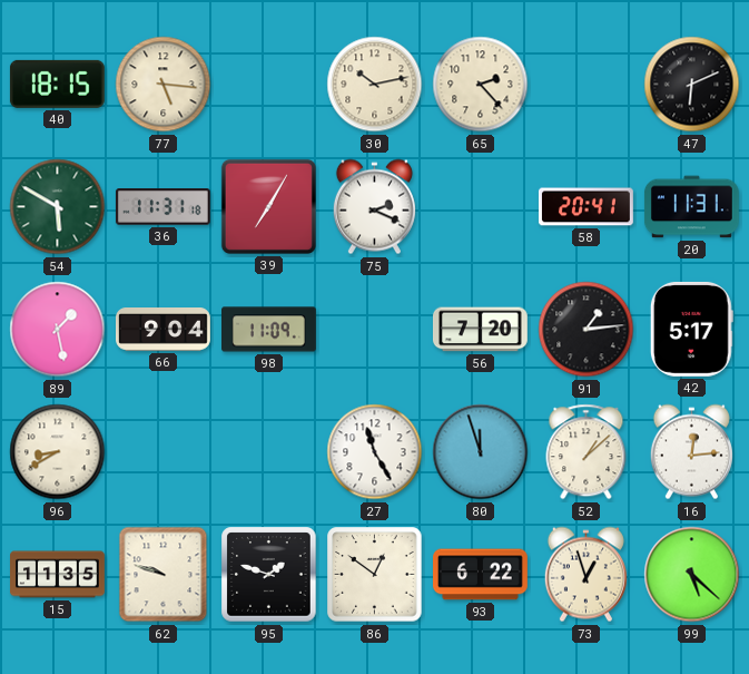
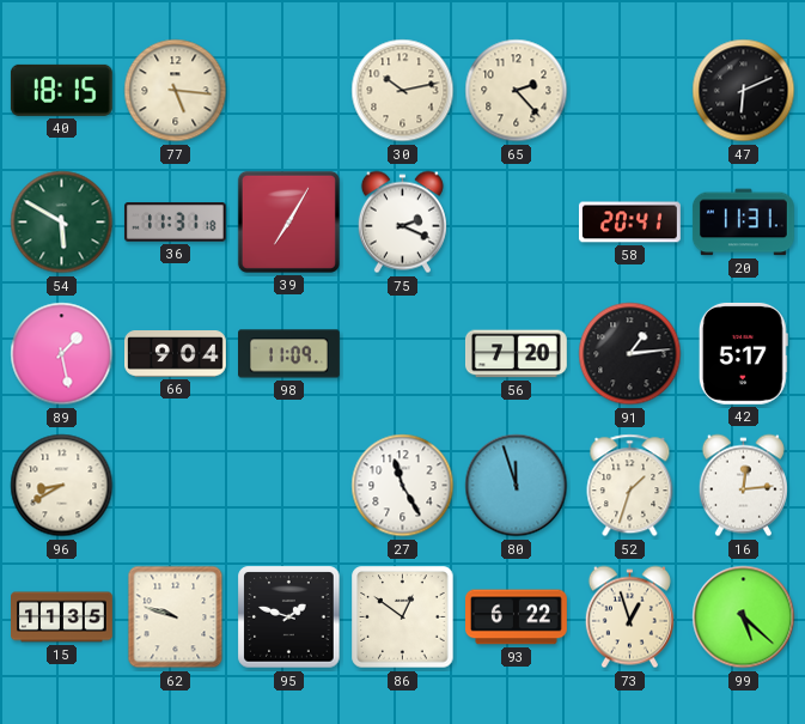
52: 1:08 -> 1:33
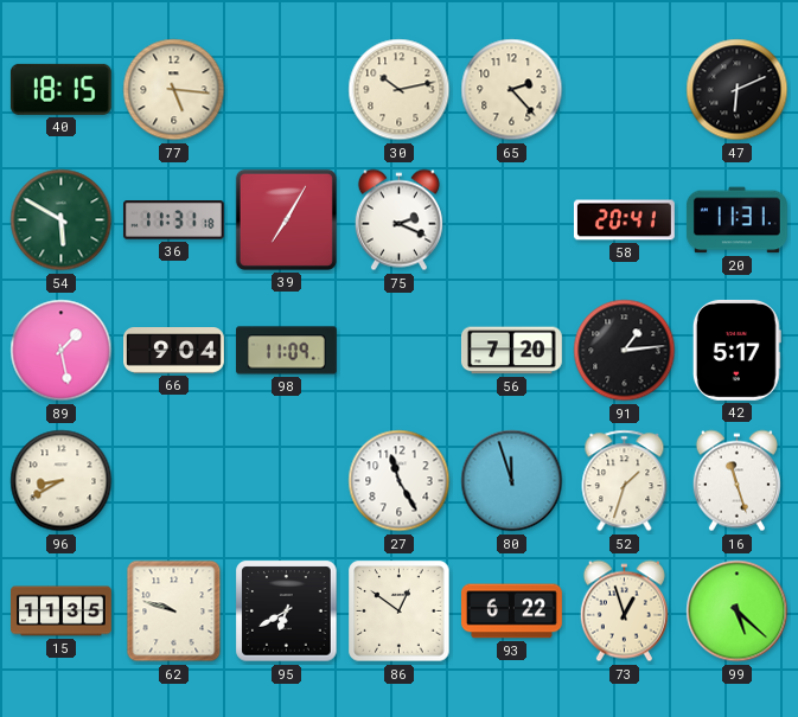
16: 12:14 -> 11:27
95: 1:48 -> 6:40
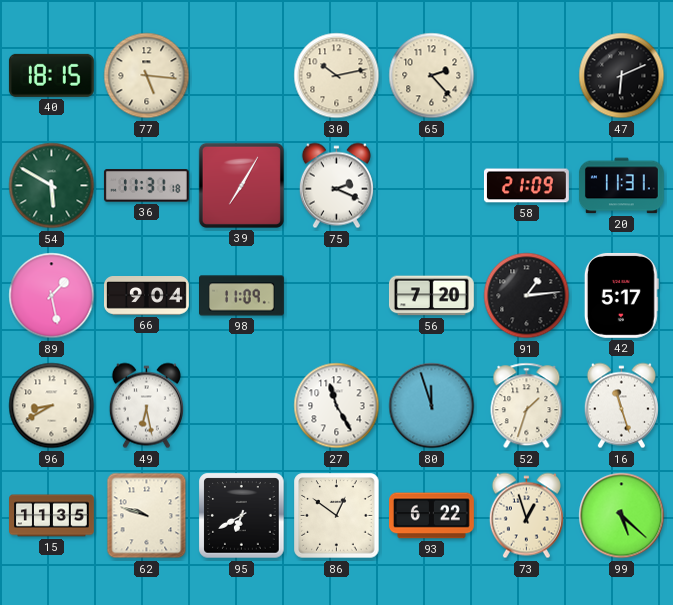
58: 20:41 -> 21:09
49: none -> 6:28
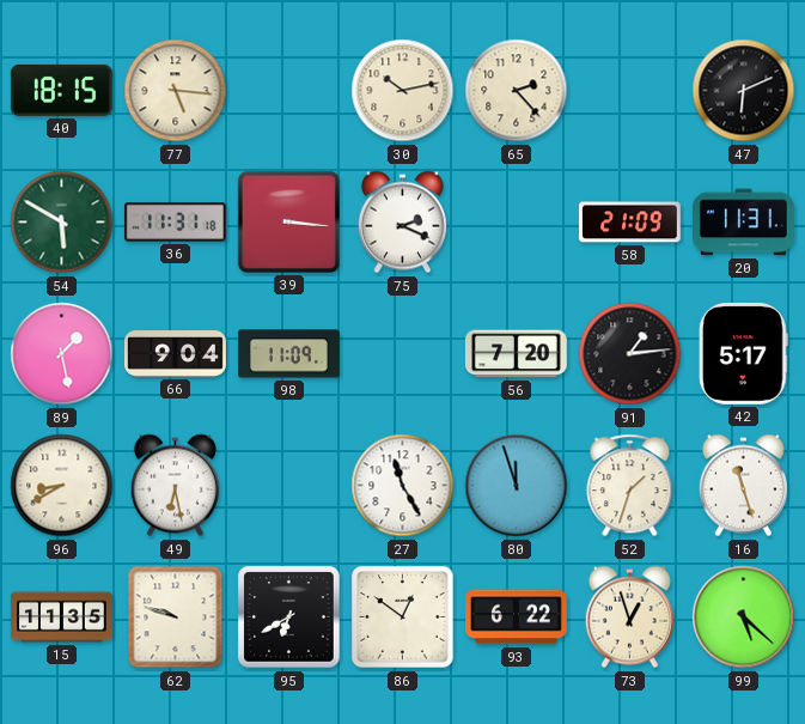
39: 7:05 -> 3:16
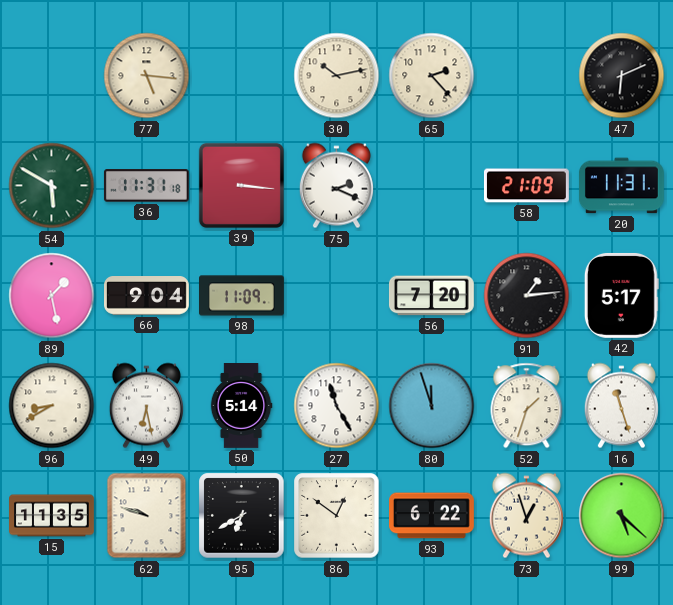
40: 18:15 -> none
50: none -> 5:14
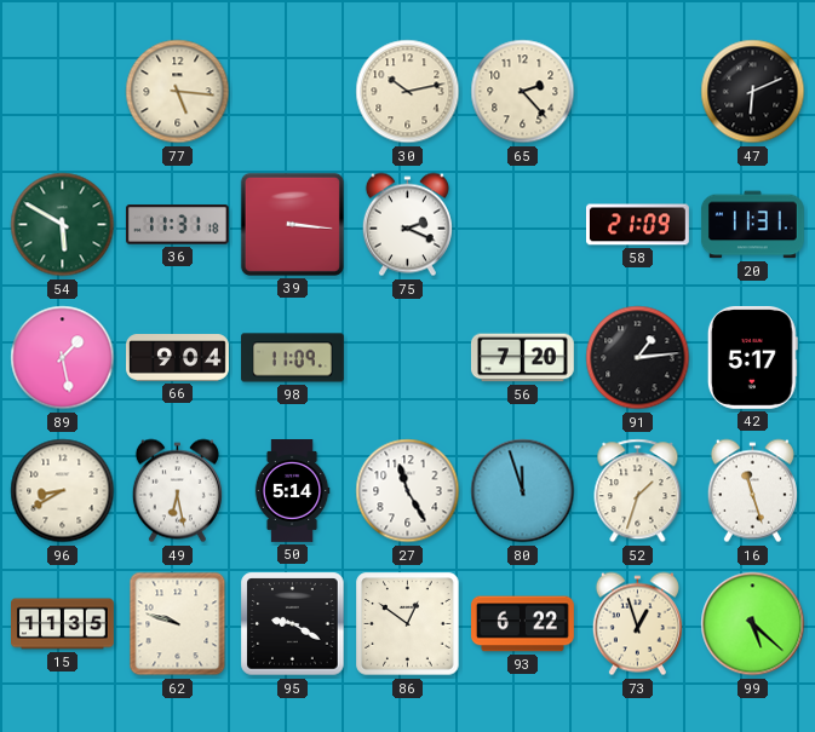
95: 6:40 -> 9:20
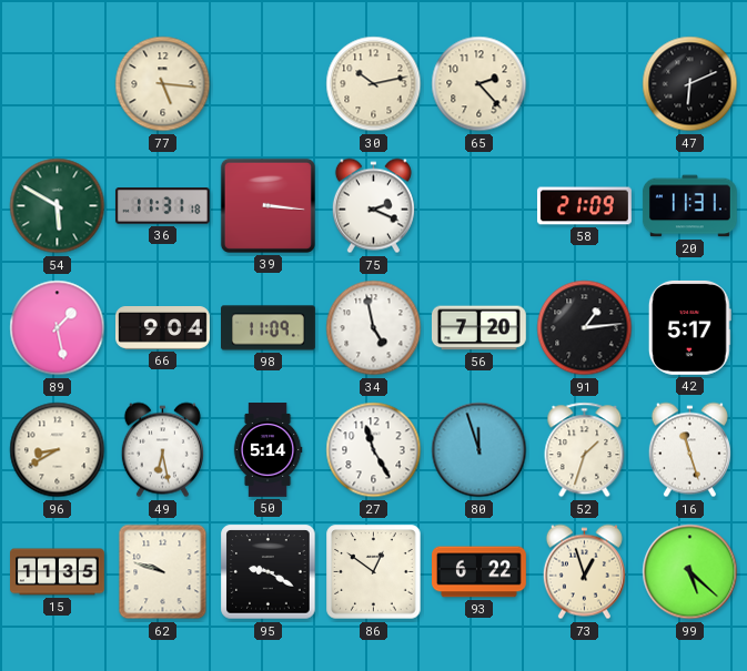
34: none -> 4:58
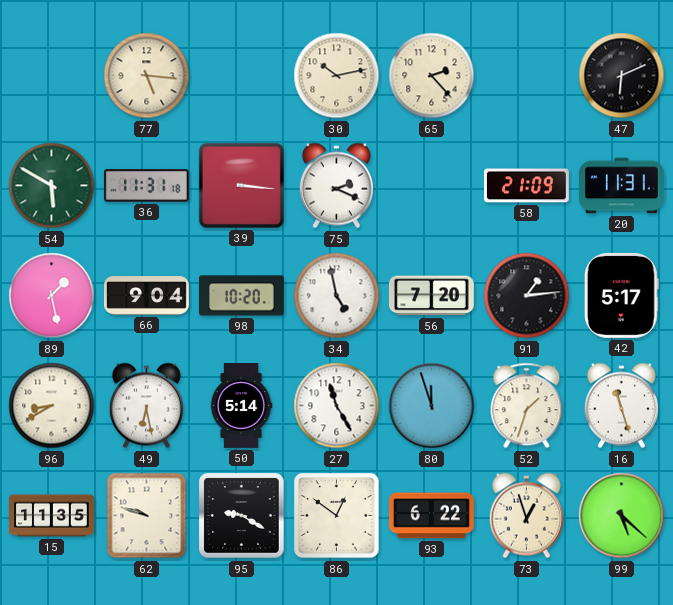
98: 11:09 -> 10:20
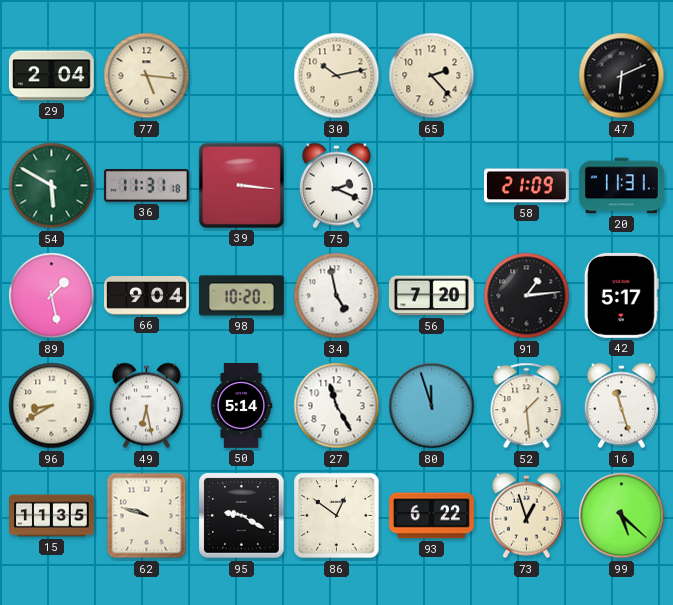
29: none -> 2:04
52: 1:33 -> 1:29
